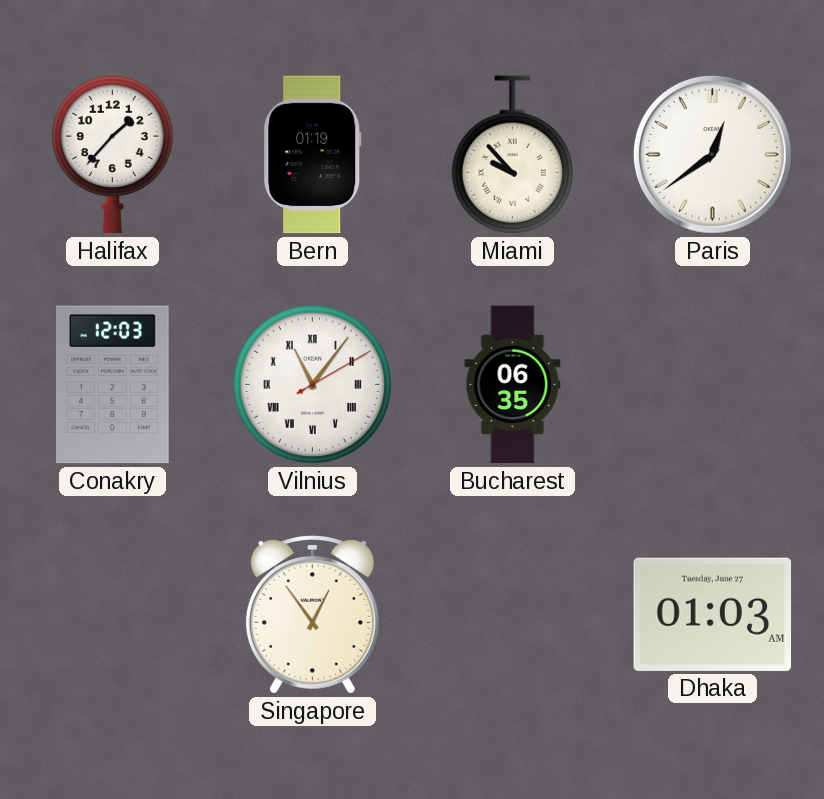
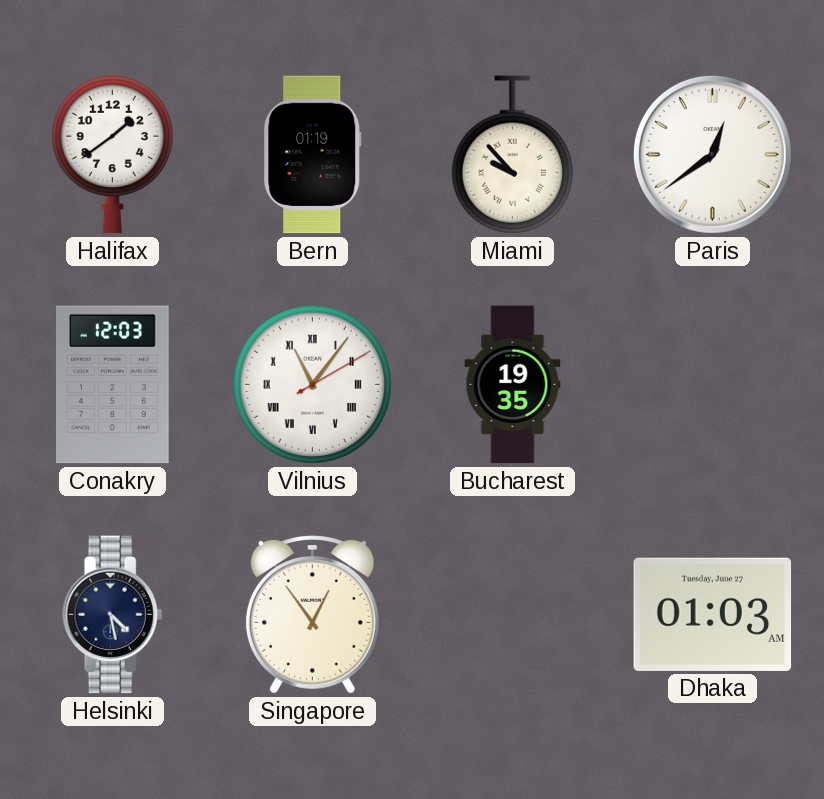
Halifax: 1:37 -> 1:39
Bucharest: 06:35 -> 19:35
Helsinki: none -> 4:28
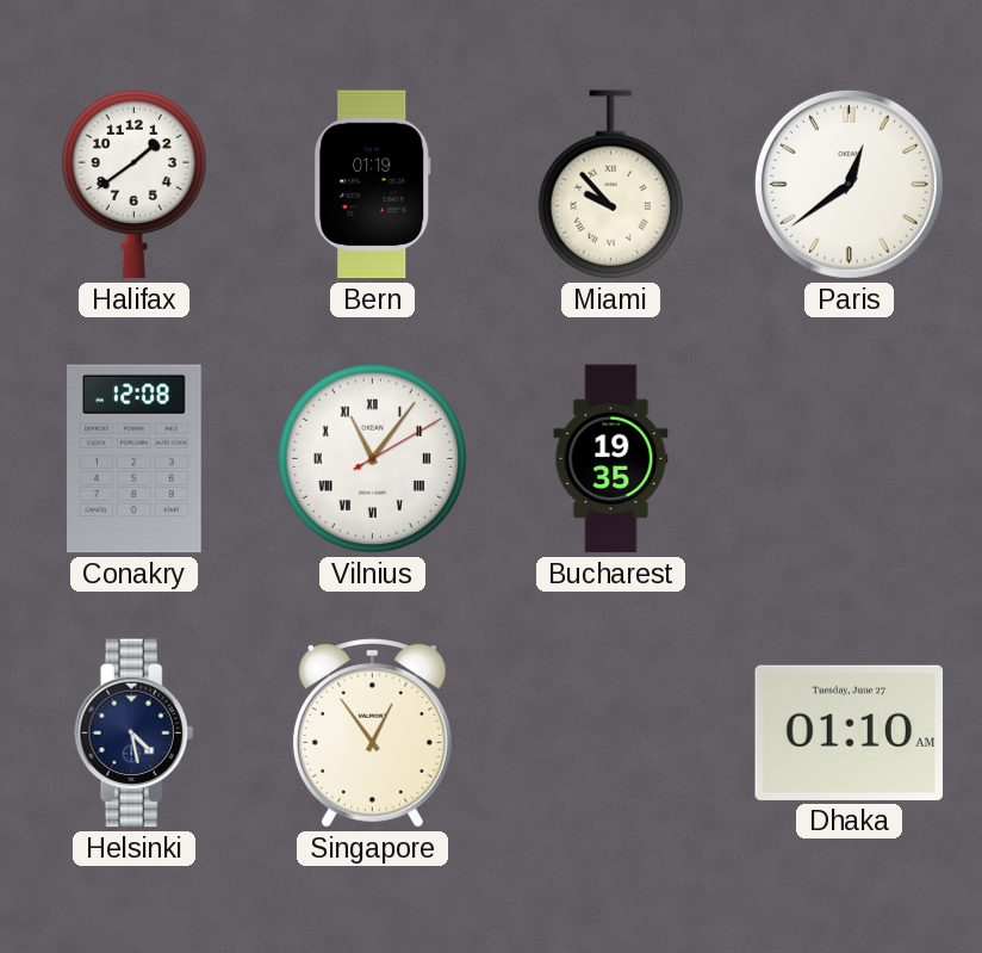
Conakry: 12:03 -> 12:08
Dhaka: 01:03 -> 01:10
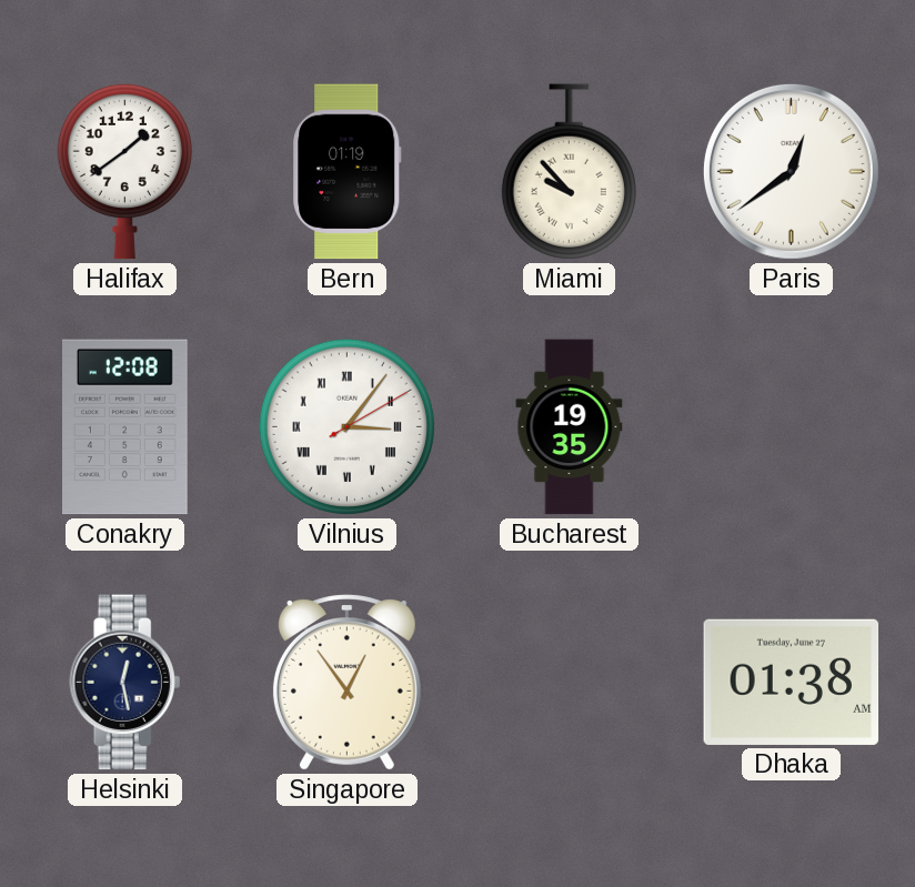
Vilnius: 11:06 -> 3:06
Helsinki: 4:28 -> 12:28
Dhaka: 01:10 -> 01:38
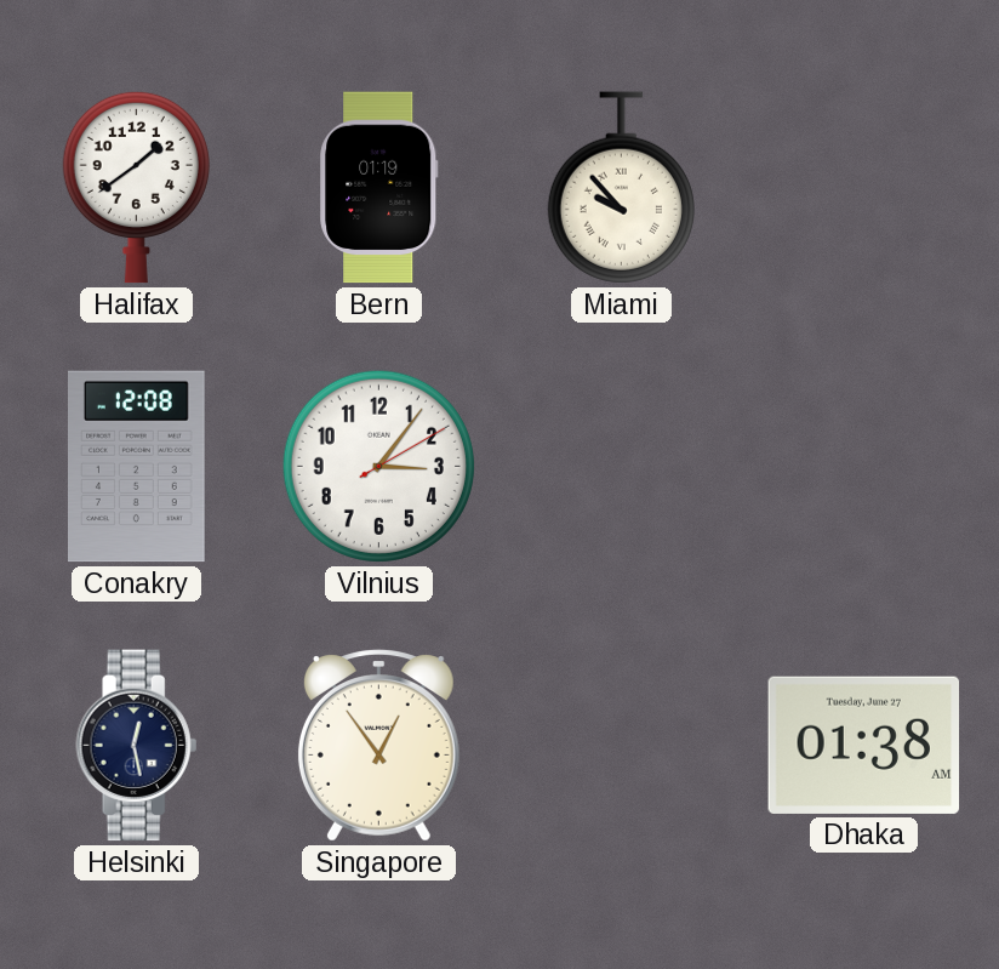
Paris: 12:39 -> none
Vilnius numerals: Roman -> Arabic
Bucharest: 19:35 -> none
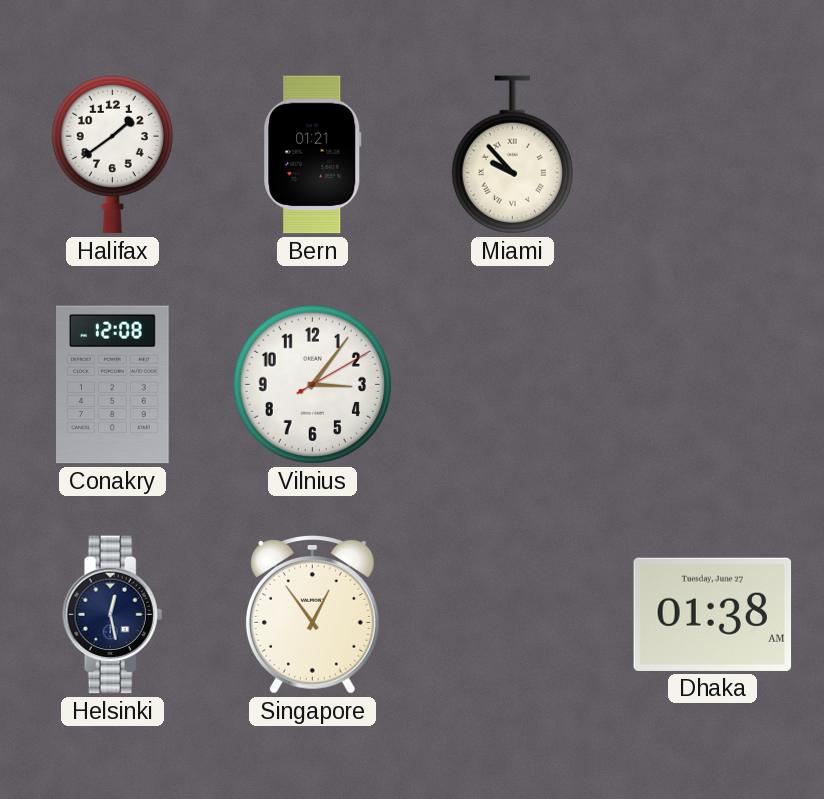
Bern: 01:19 -> 01:21
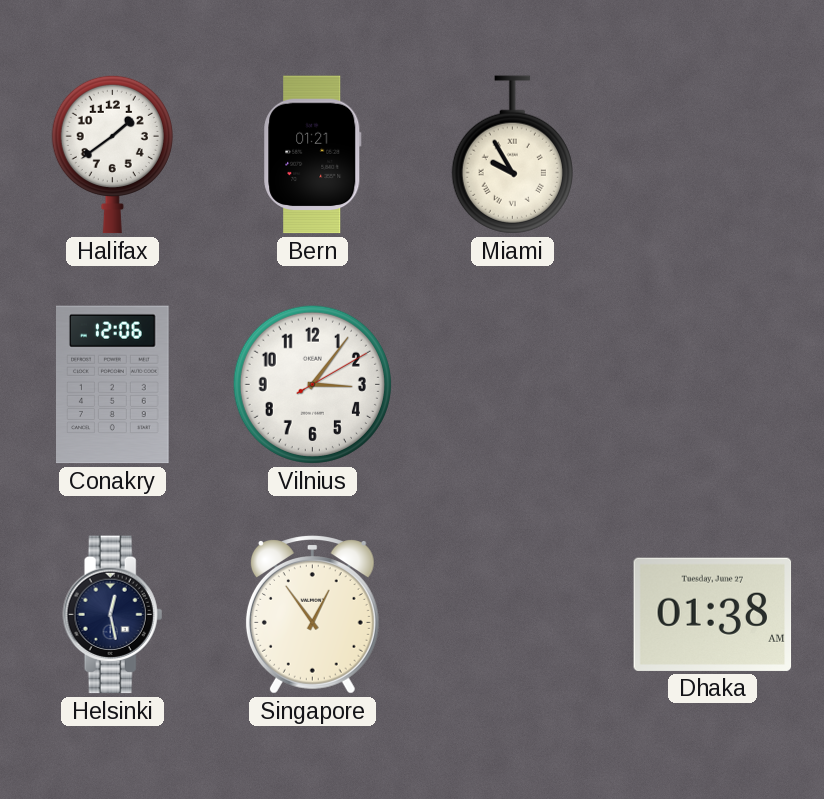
Miami: 9:53 -> 9:55
Conakry: 12:08 -> 12:06
